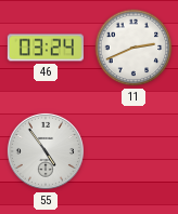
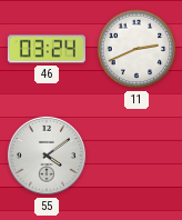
55: 4:54 -> 4:09
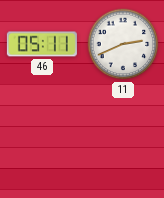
46: 03:24 -> 05:11
55: 4:09 -> none
